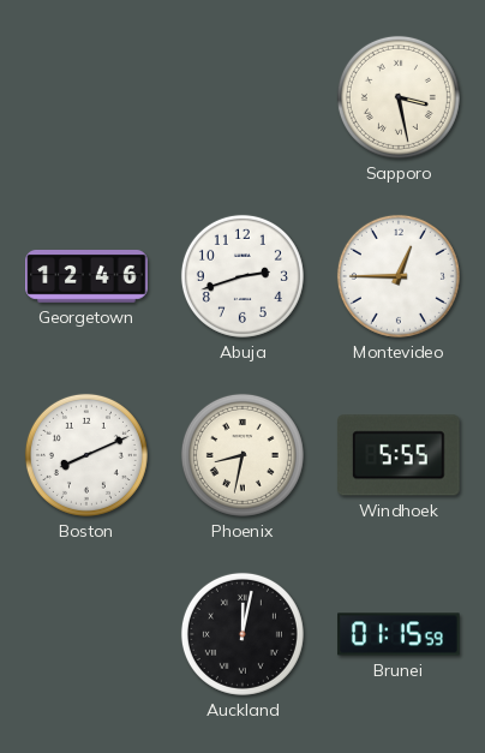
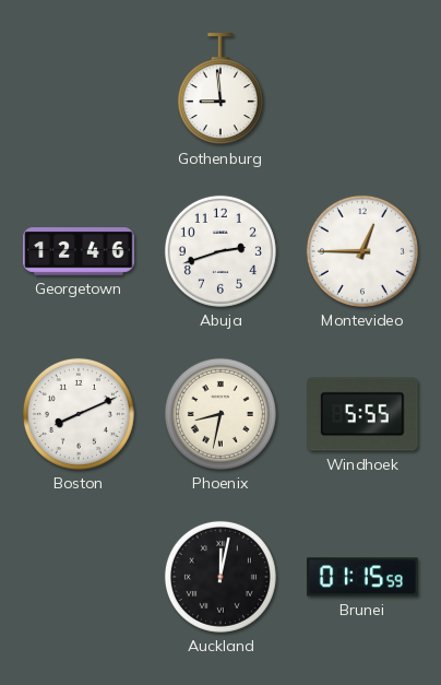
Gothenburg: none -> 8:59
Sapporo: 3:28 -> none
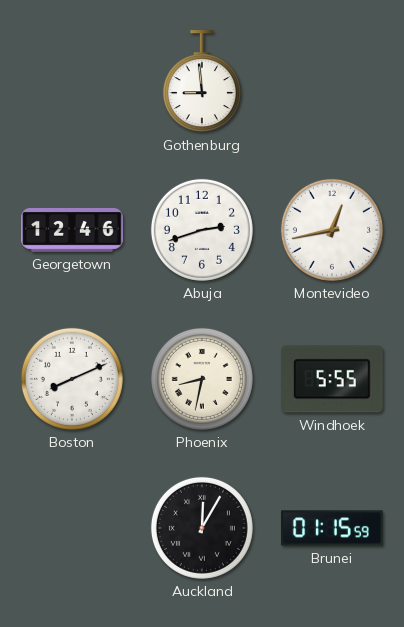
Montevideo: 12:45 -> 12:43
Auckland: 12:02 -> 12:05
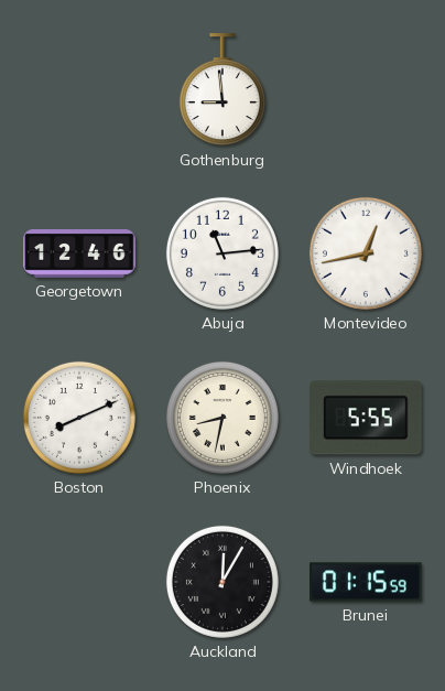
Abuja: 2:42 -> 11:14
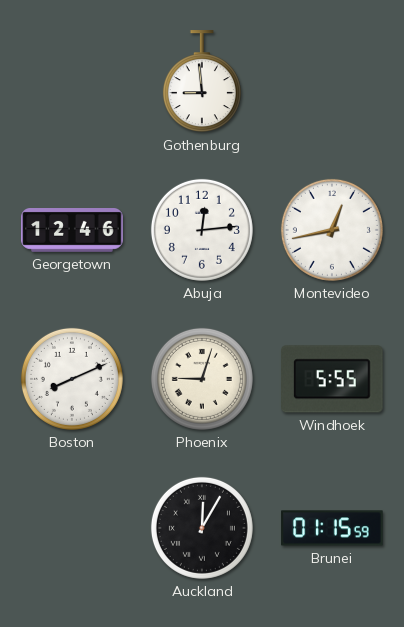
Abuja: 11:14 -> 12:14
Phoenix: 8:32 -> 9:03
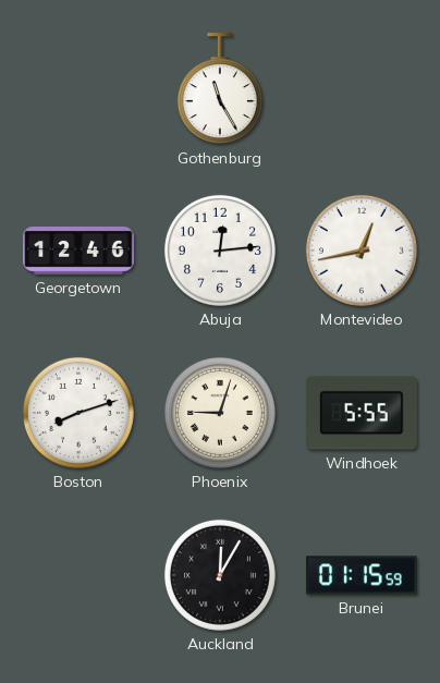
Gothenburg: 8:59 -> 11:25
Boston: 8:11 -> 8:12
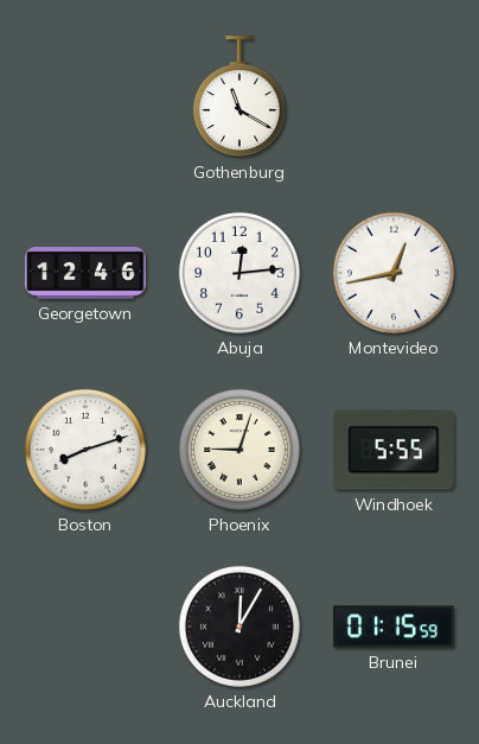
Gothenburg: 11:25 -> 11:20
